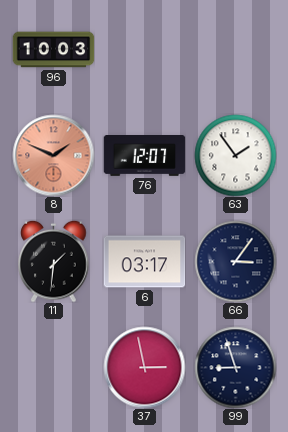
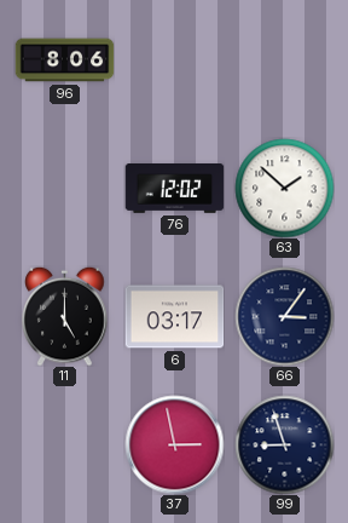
96: 10:03 -> 8:06
8: 1:49 -> none
76: 12:07 -> 12:02
63: 1:54 -> 1:52
11: 1:31 -> 5:00
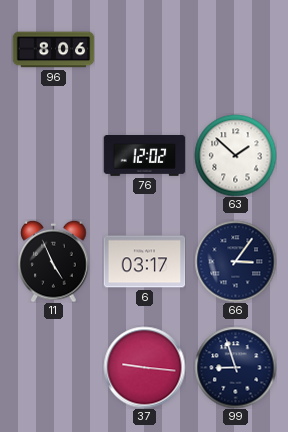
11: 5:00 -> 4:56
37: 2:58 -> 9:16
